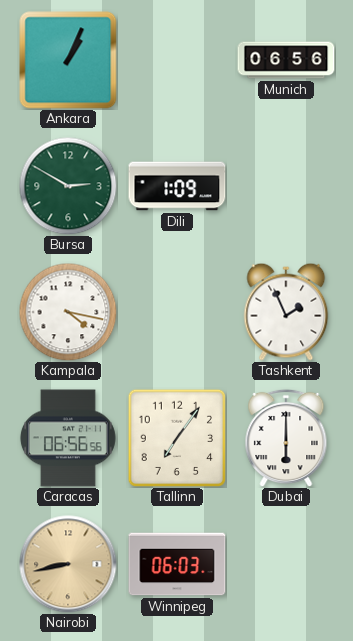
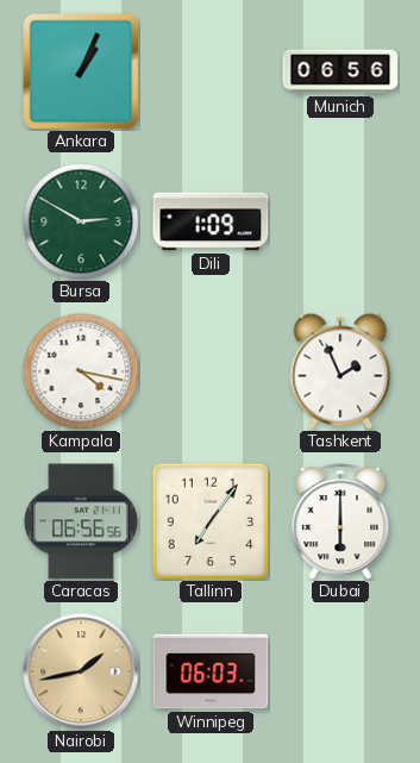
Nairobi: 8:43 -> 1:43
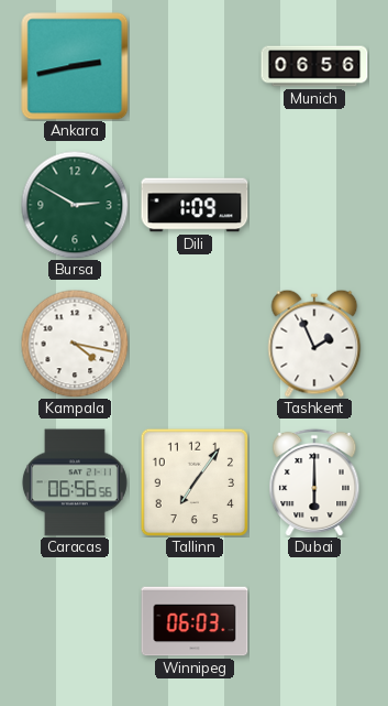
Ankara: 1:04 -> 2:43
Nairobi: 1:43 -> none
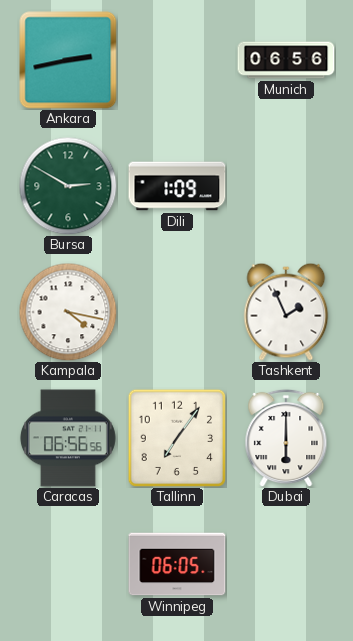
Winnipeg: 06:03 -> 06:05
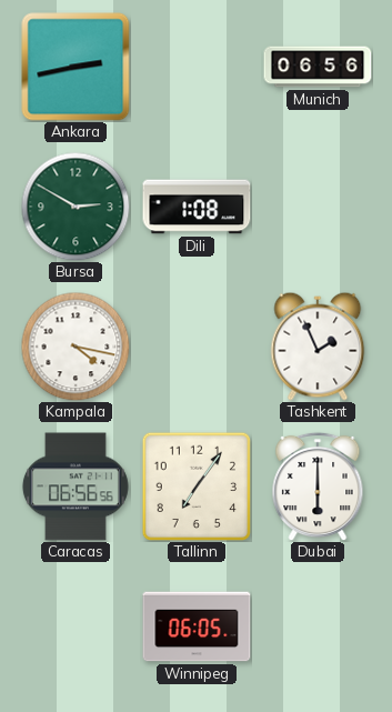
Dili: 1:09 -> 1:08
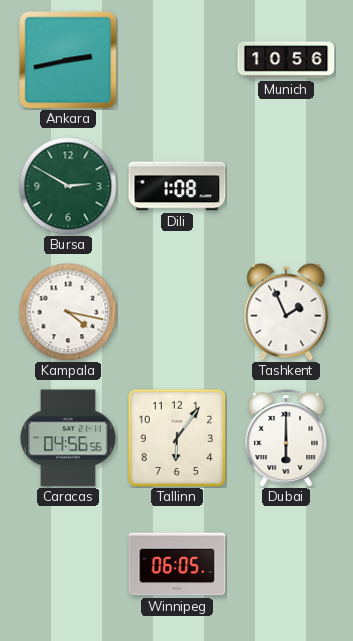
Munich: 06:56 -> 10:56
Caracas: 06:56 -> 04:56
Tallinn: 7:06 -> 6:06
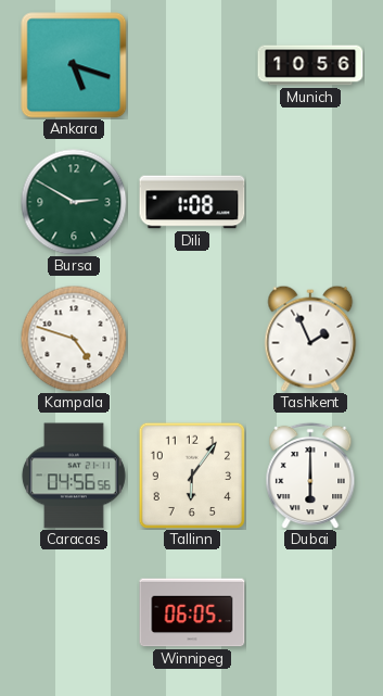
Ankara: 2:43 -> 5:18
Kampala: 4:17 -> 4:48
